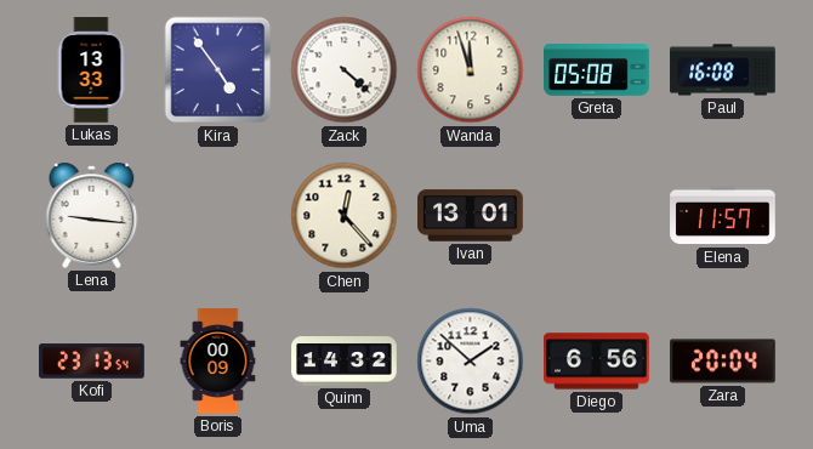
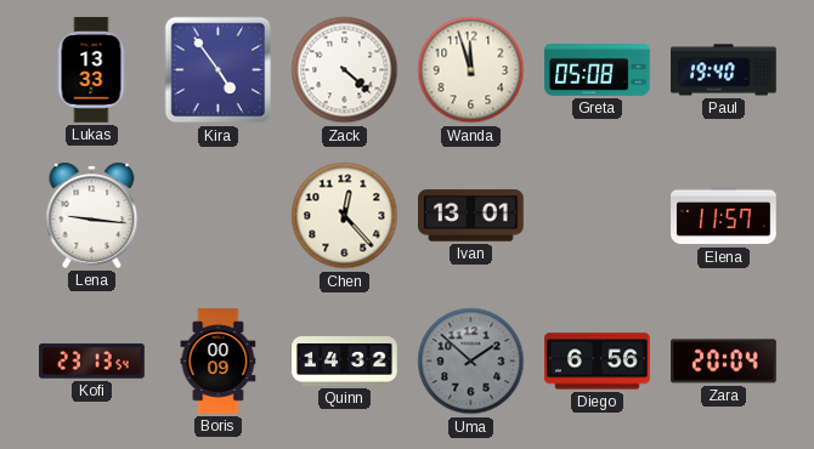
Paul: 16:08 -> 19:40
Uma dial: white -> grey
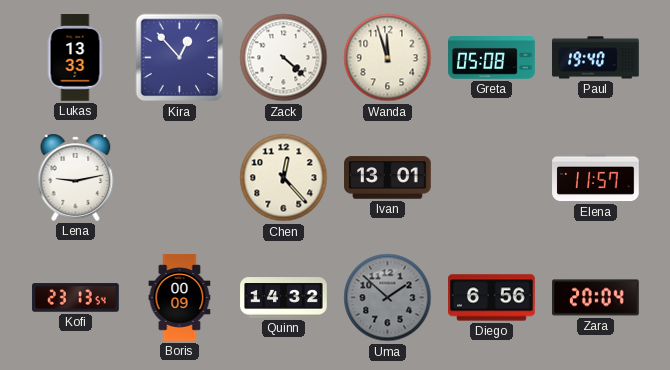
Kira: 4:54 -> 12:53
Lena: 9:16 -> 9:13
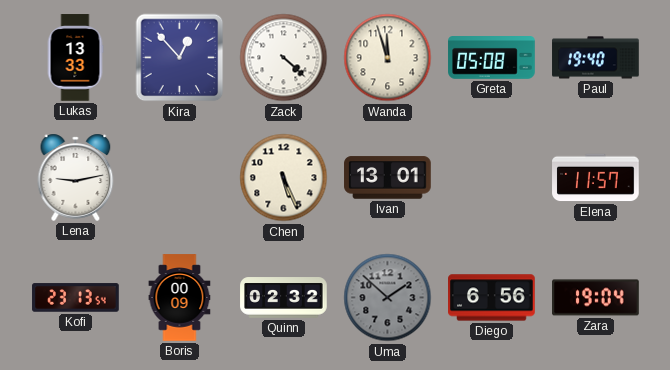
Chen: 12:23 -> 5:26
Quinn: 14:32 -> 02:32
Zara: 20:04 -> 19:04
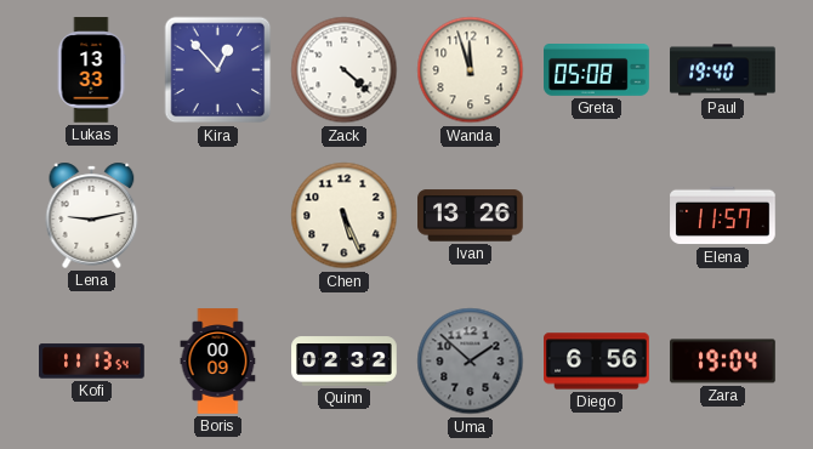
Ivan: 13:01 -> 13:26
Kofi: 23:13 -> 11:13
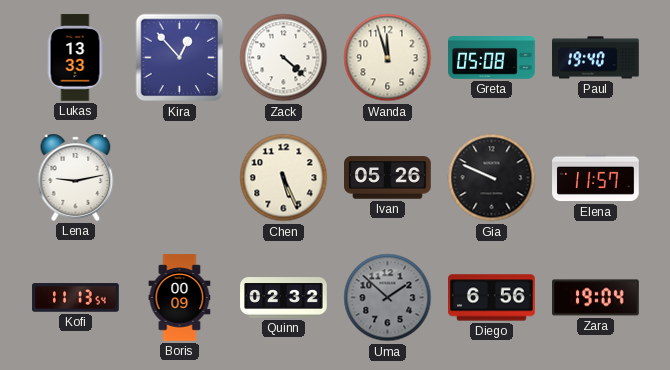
Ivan: 13:26 -> 05:26
Gia: none -> 9:49
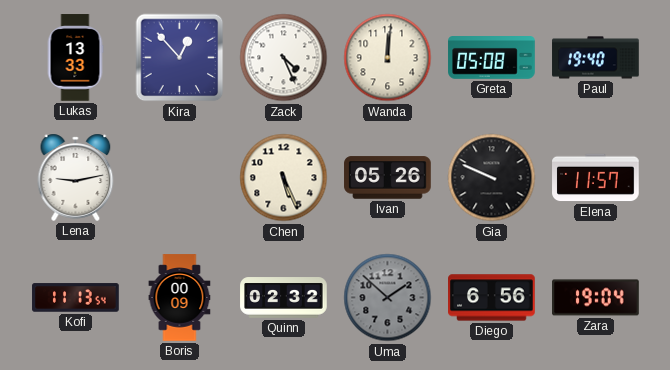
Zack: 4:22 -> 4:26
Wanda: 11:57 -> 12:01
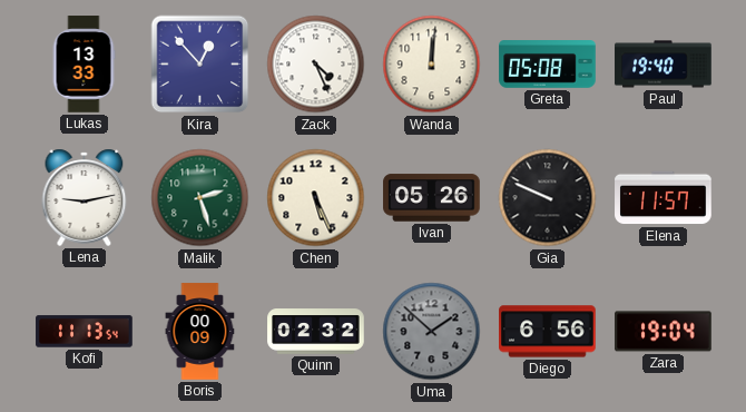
Malik: none -> 2:27
